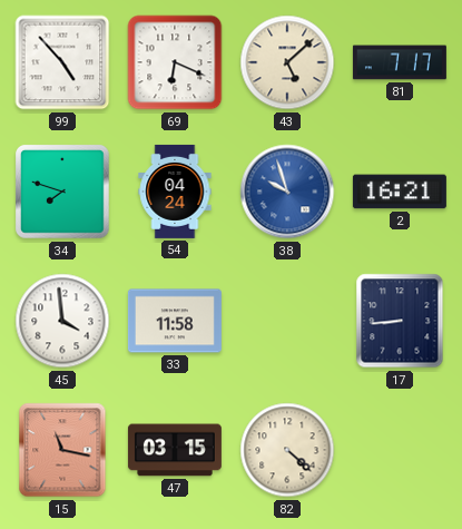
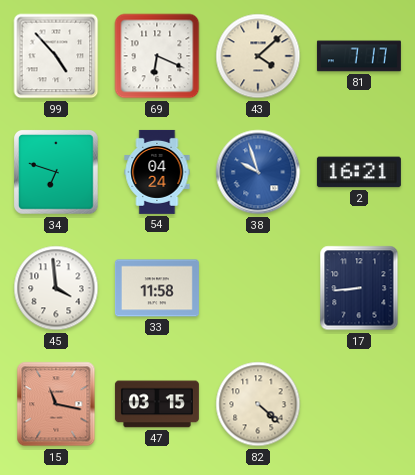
43: 5:08 -> 4:08
34: 7:48 -> 6:48
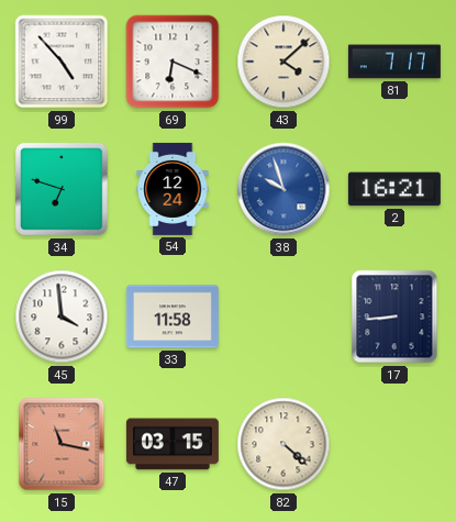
54: 04:24 -> 12:24
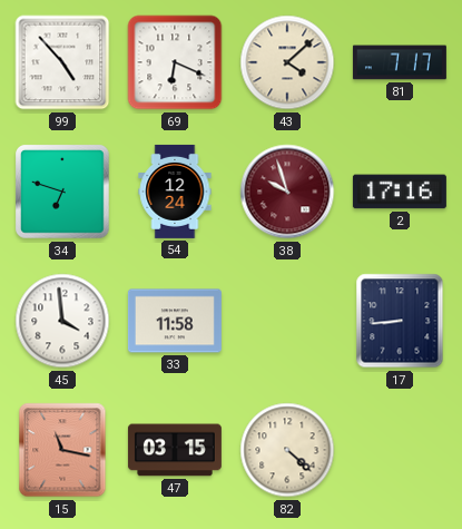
38 dial: blue -> burgundy
2: 16:21 -> 17:16
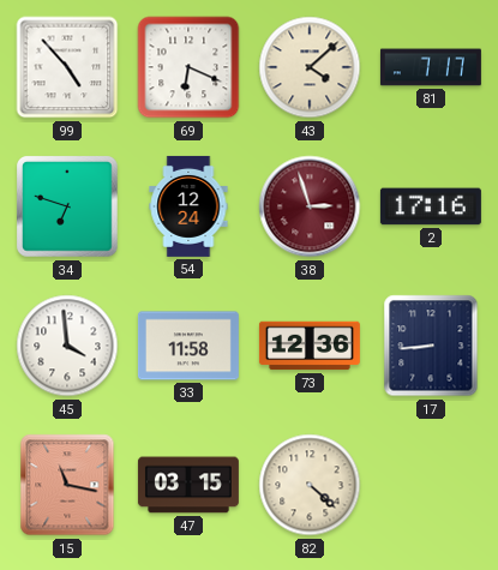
38: 9:57 -> 2:57
73: none -> 12:36
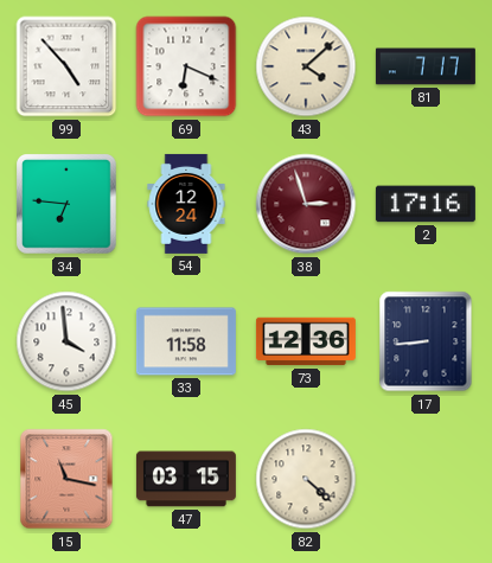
34: 6:48 -> 6:46
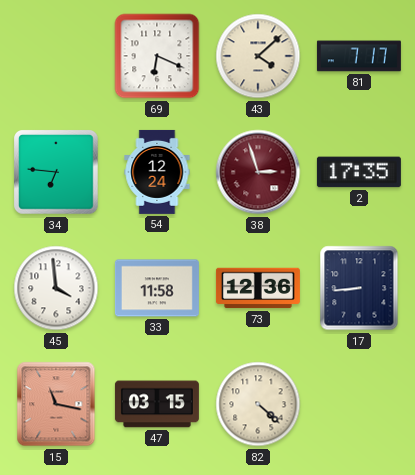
99: 4:53 -> none
2: 17:16 -> 17:35
